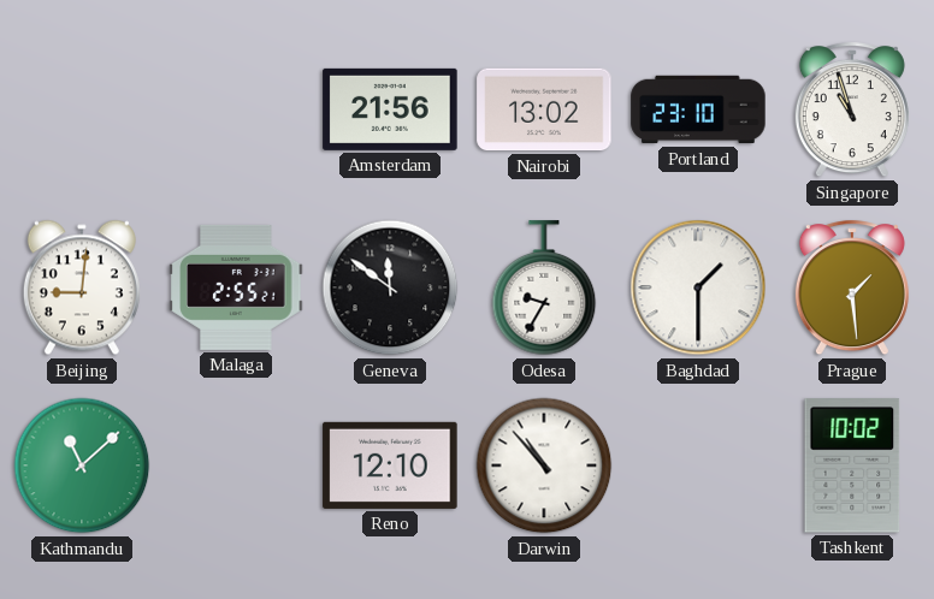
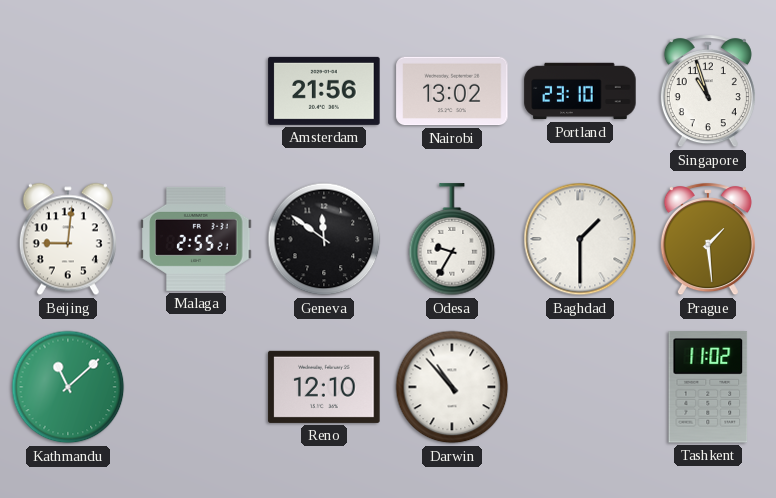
Tashkent: 10:02 -> 11:02
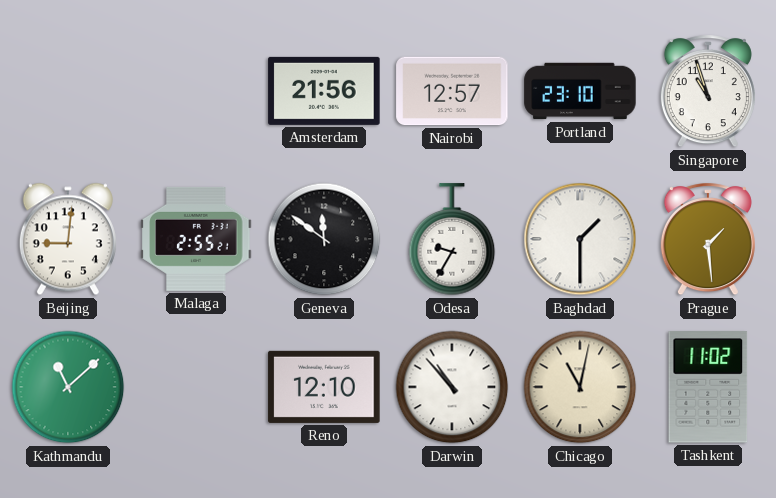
Nairobi: 13:02 -> 12:57
Chicago: none -> 11:02
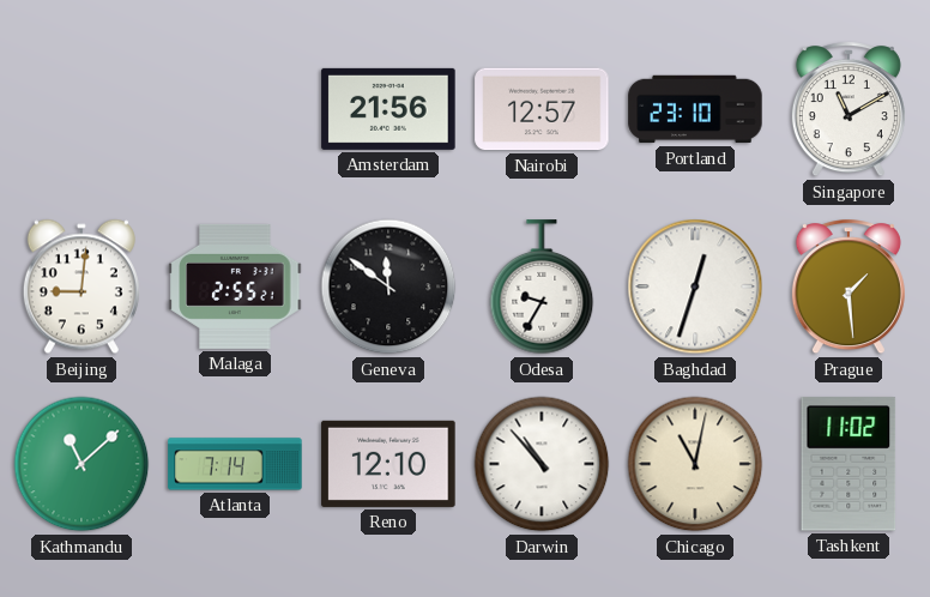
Singapore: 10:57 -> 11:10
Baghdad: 1:30 -> 12:33
Atlanta: none -> 7:14
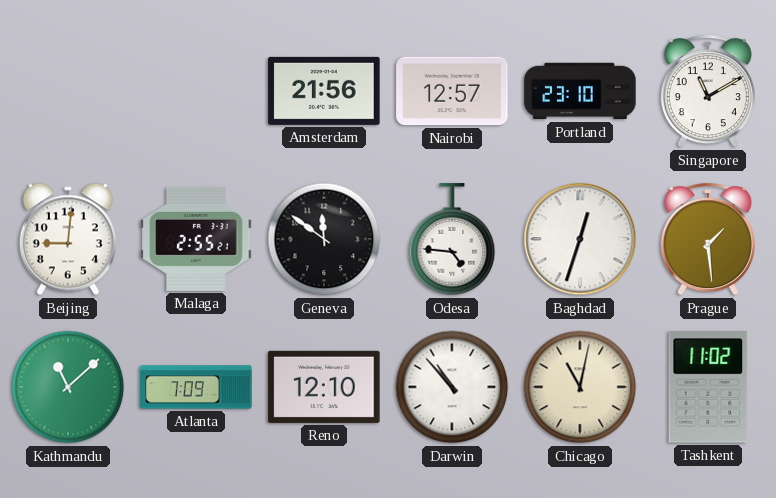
Odesa: 9:35 -> 4:46
Atlanta: 7:14 -> 7:09
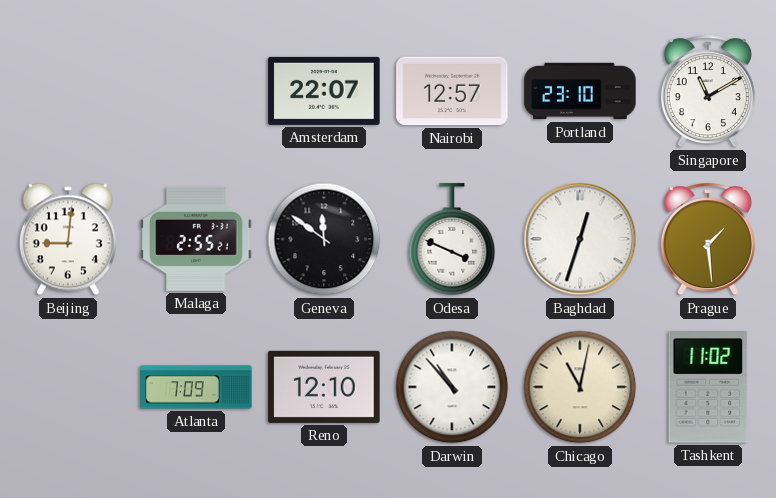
Amsterdam: 21:56 -> 22:07
Odesa: 4:46 -> 3:49
Kathmandu: 11:08 -> none
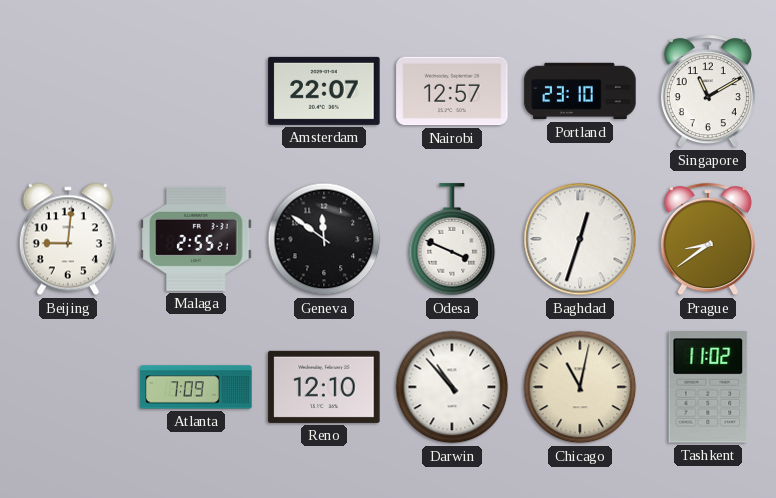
Prague: 1:29 -> 8:39
